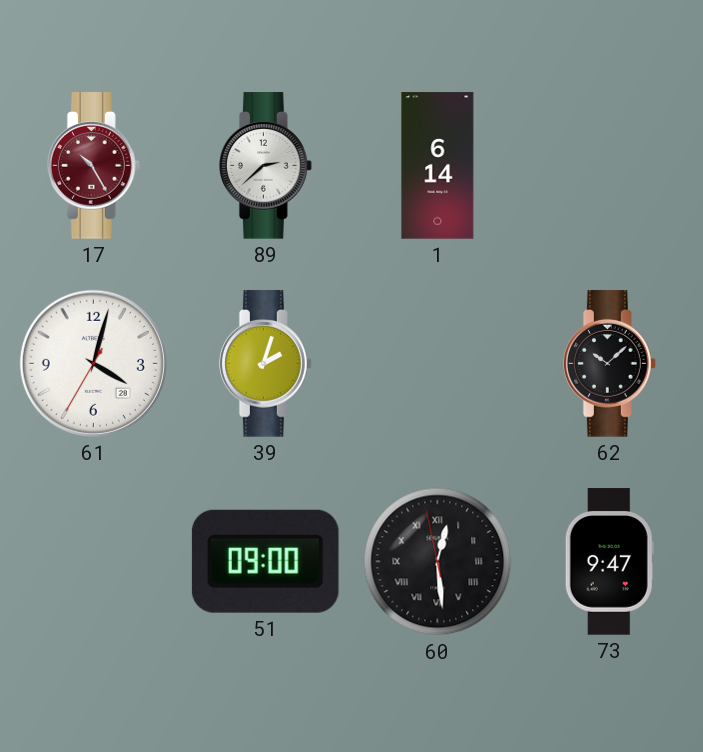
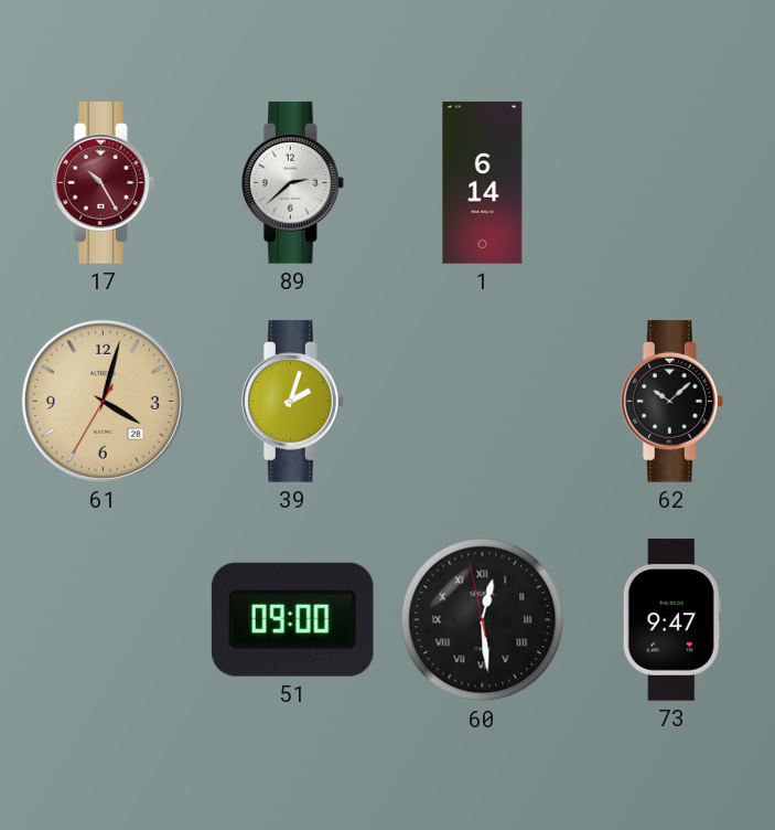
61 dial: white -> champagne
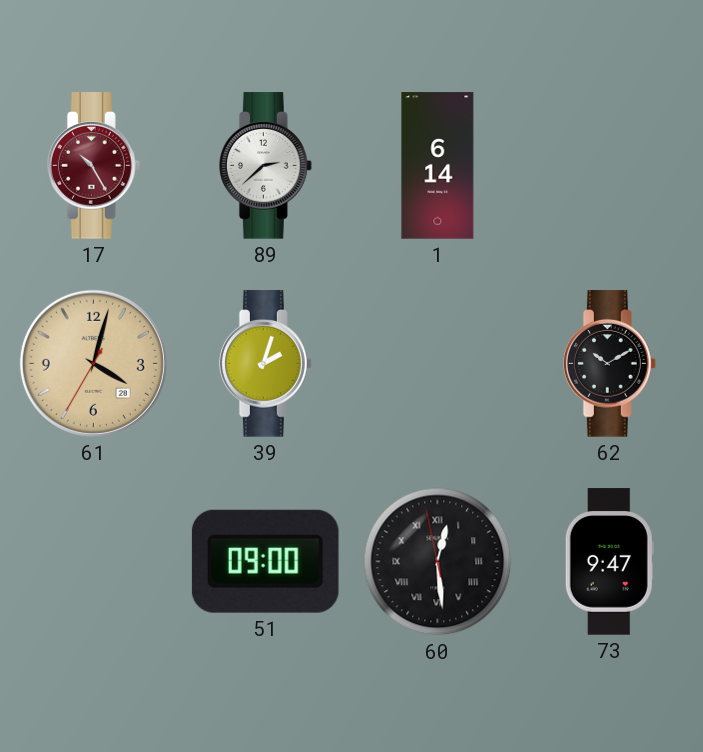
62: 10:08 -> 10:10
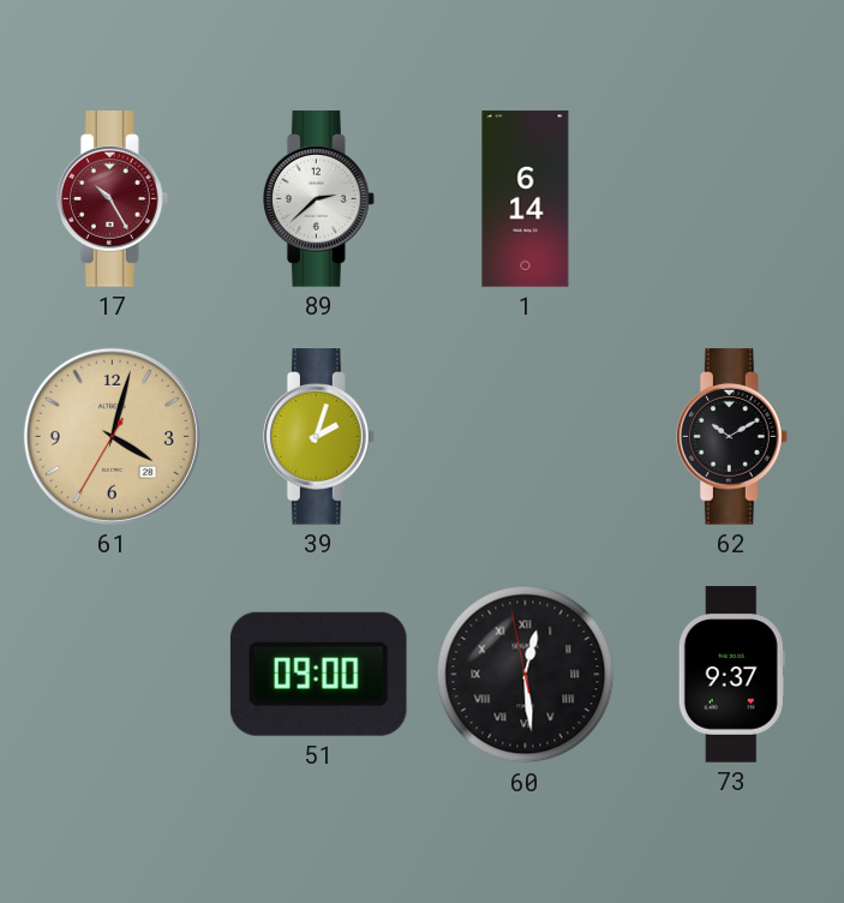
73: 9:47 -> 9:37
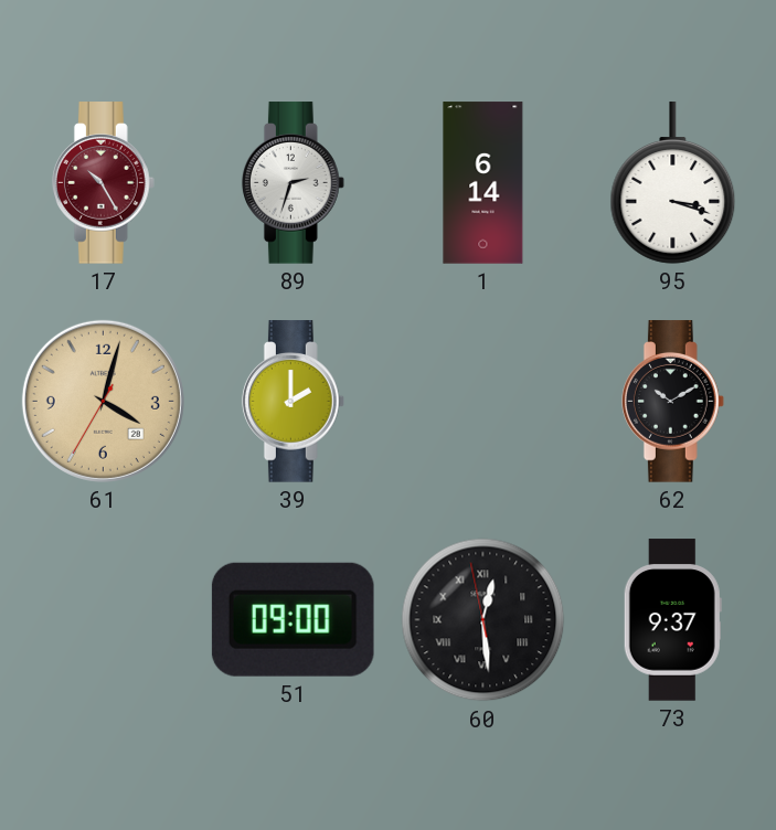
89: 2:38 -> 2:33
95: none -> 3:18
39: 2:03 -> 2:00
